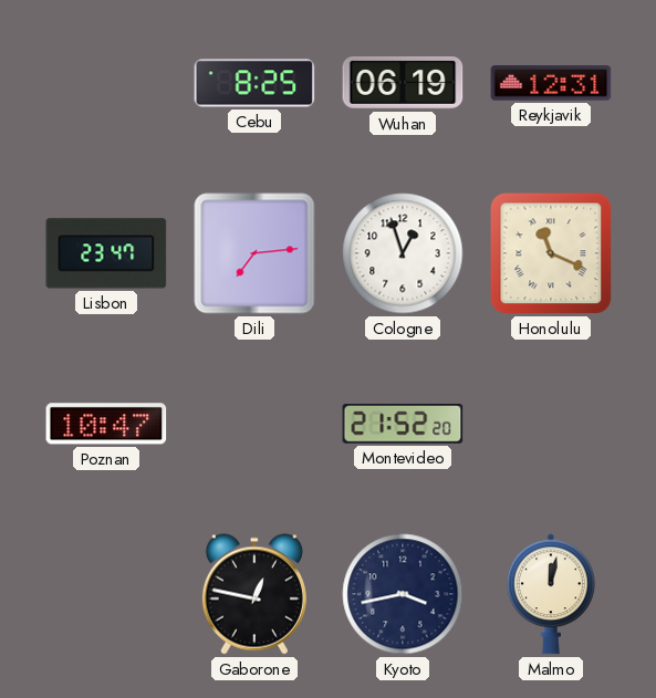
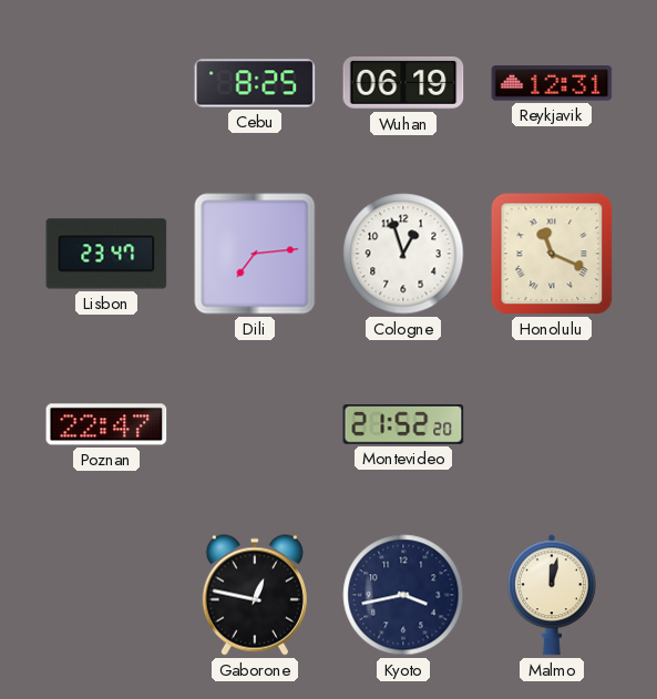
Poznan: 10:47 -> 22:47
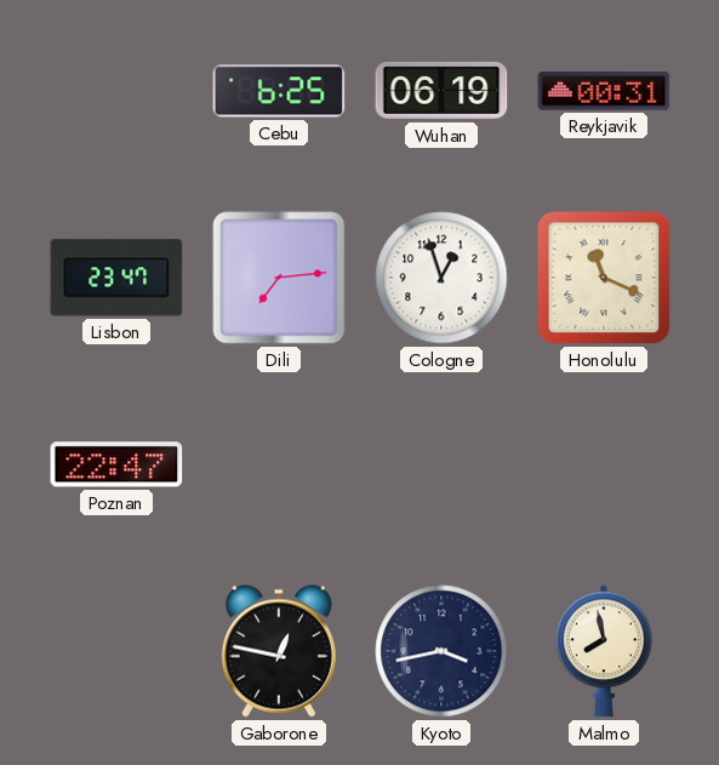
Cebu: 8:25 -> 6:25
Reykjavik: 12:31 -> 00:31
Montevideo: 21:52 -> none
Malmo: 12:02 -> 7:58
